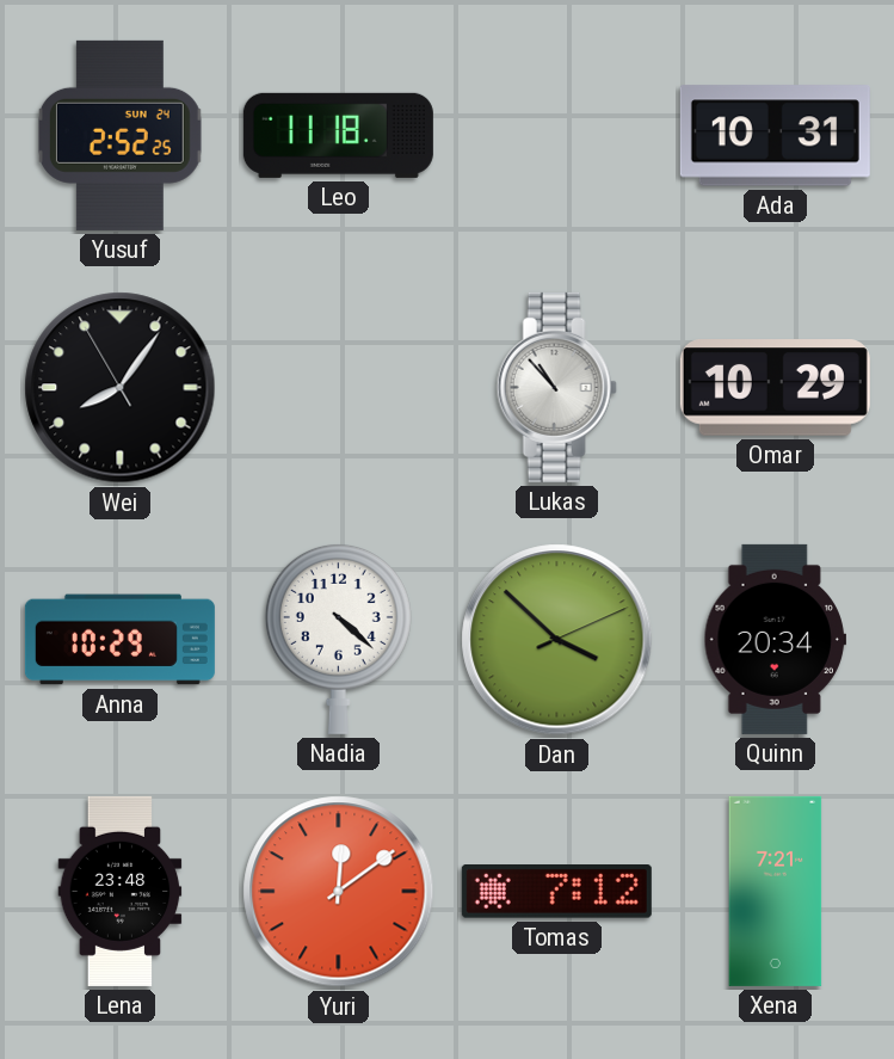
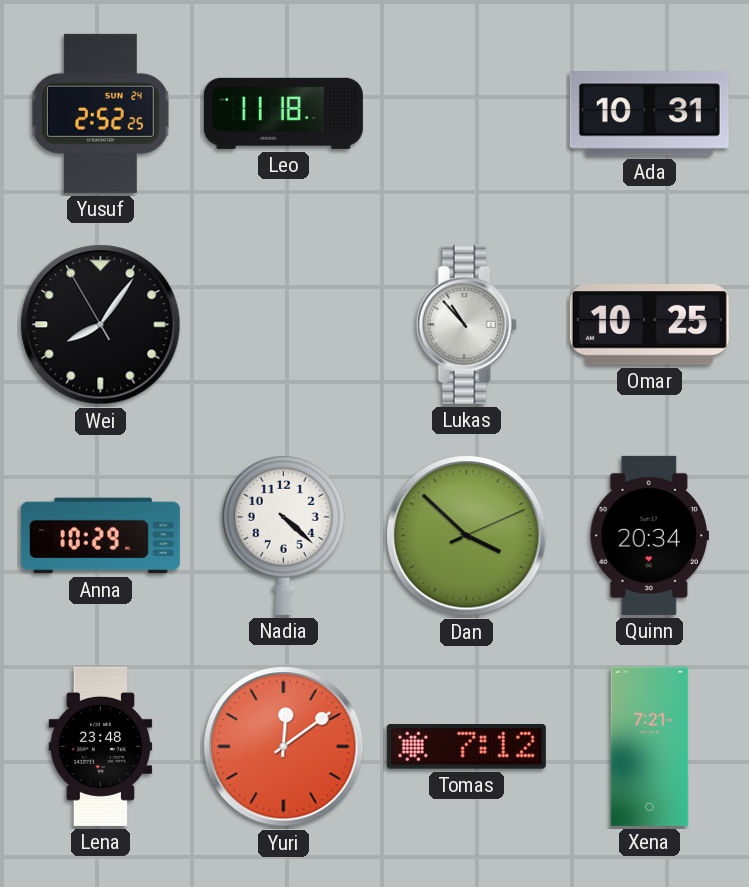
Omar: 10:29 -> 10:25
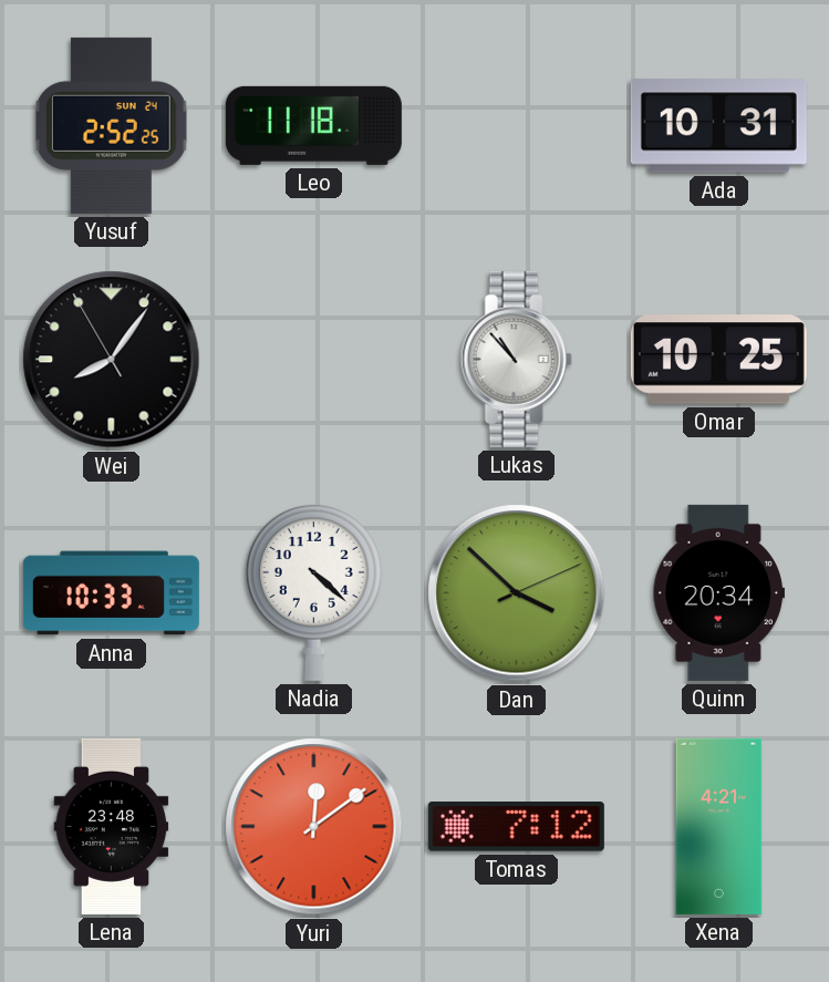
Anna: 10:29 -> 10:33
Xena: 7:21 -> 4:21
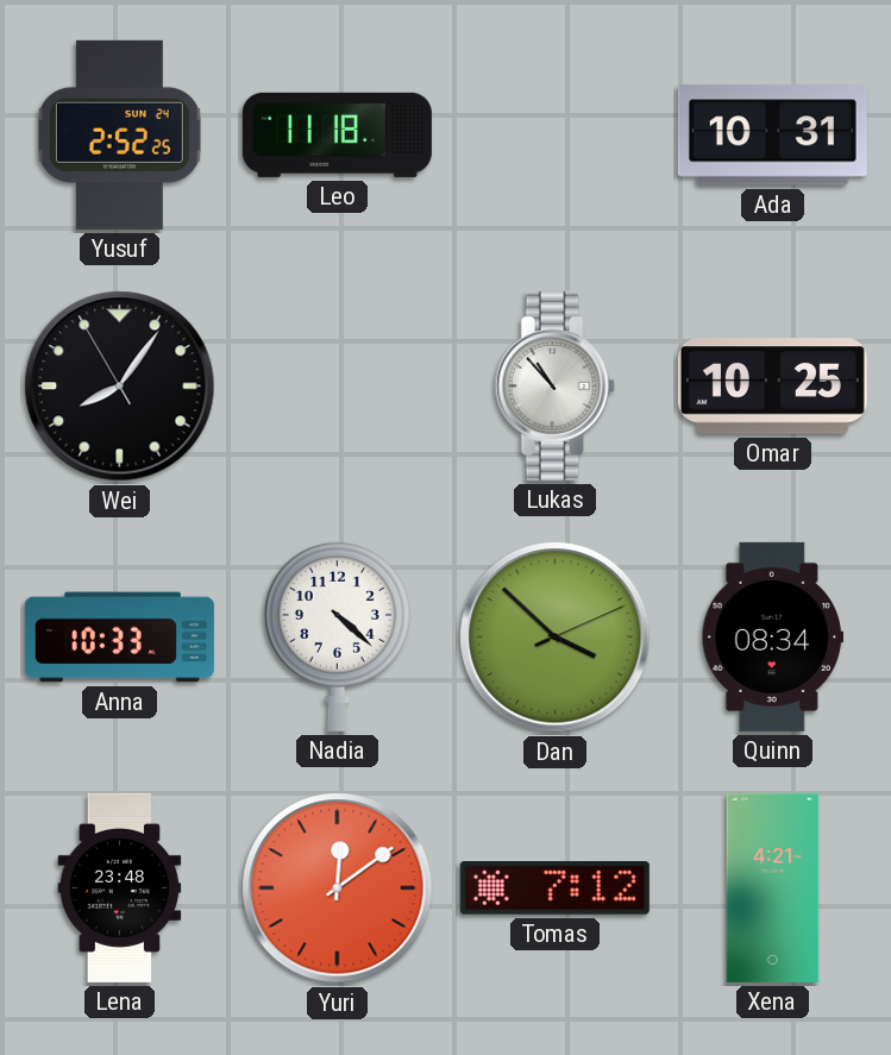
Quinn: 20:34 -> 08:34
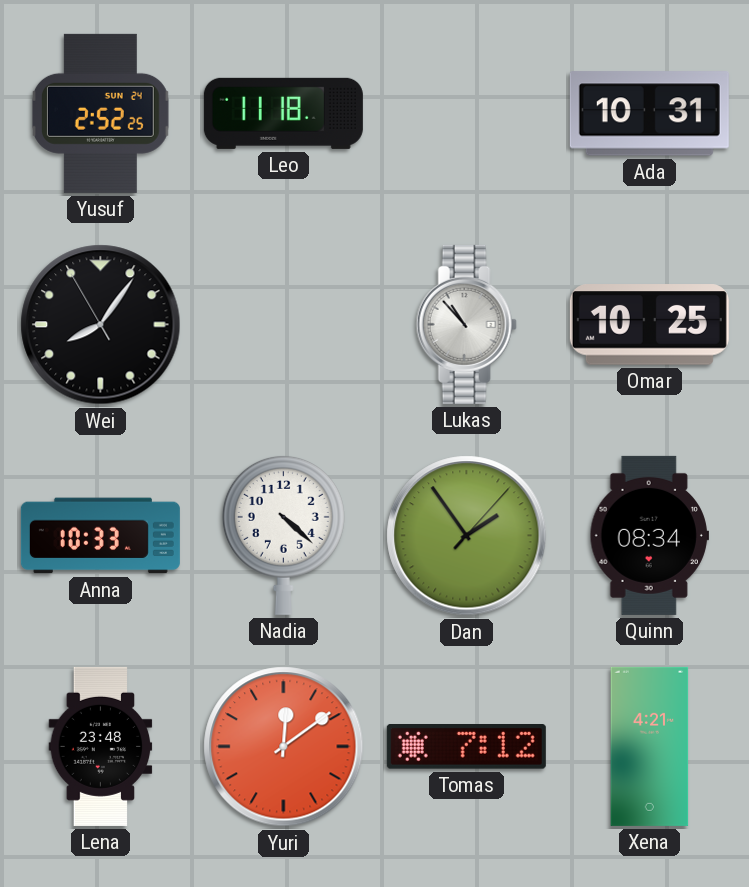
Dan: 3:52 -> 1:54
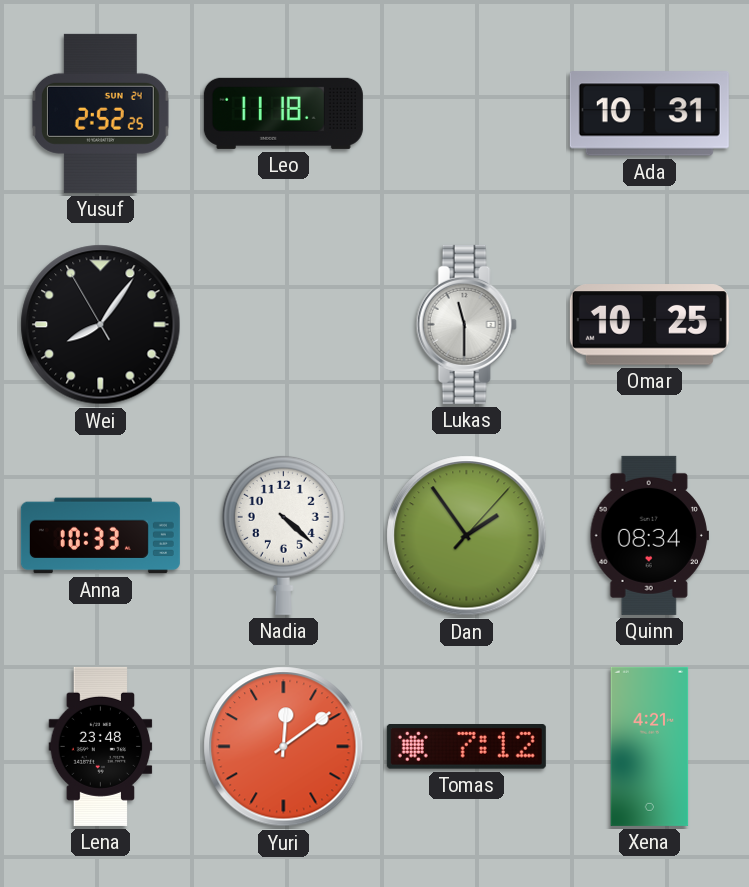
Lukas: 10:53 -> 11:30
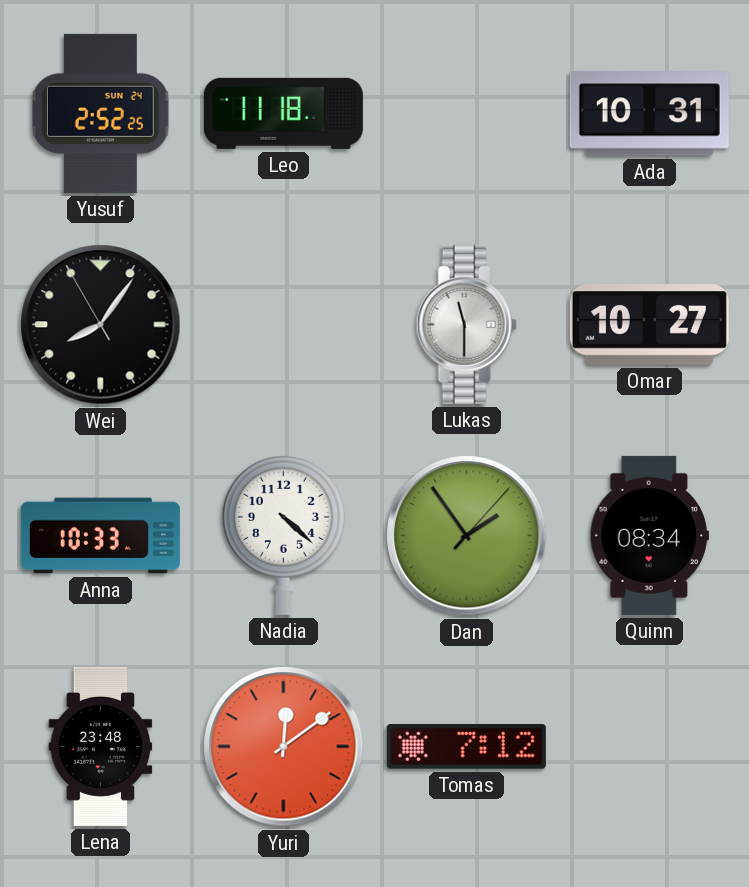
Omar: 10:25 -> 10:27
Xena: 4:21 -> none
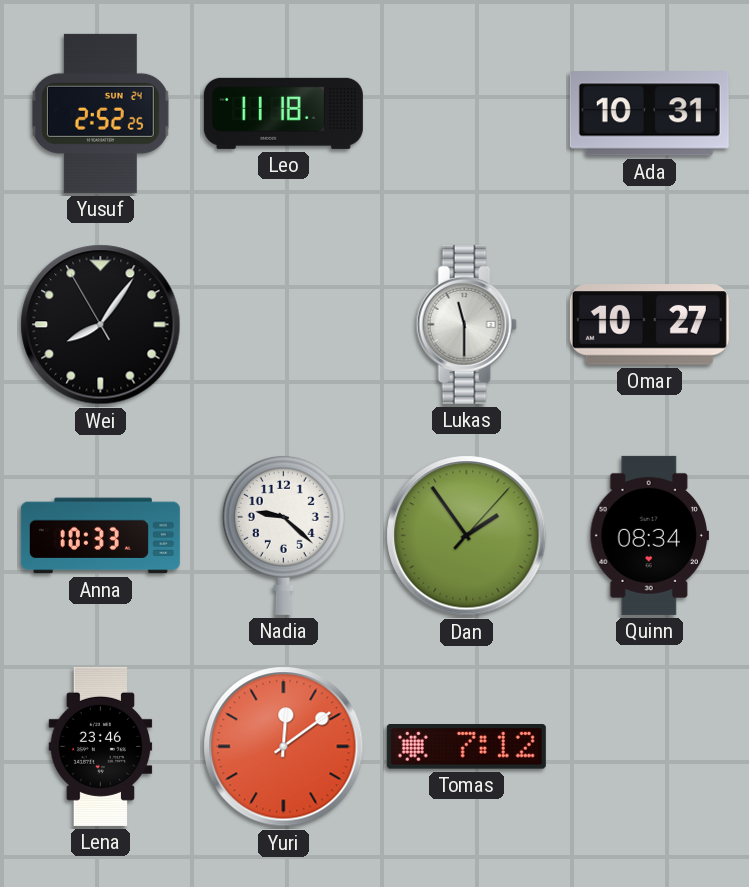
Nadia: 4:22 -> 9:22
Lena: 23:48 -> 23:46
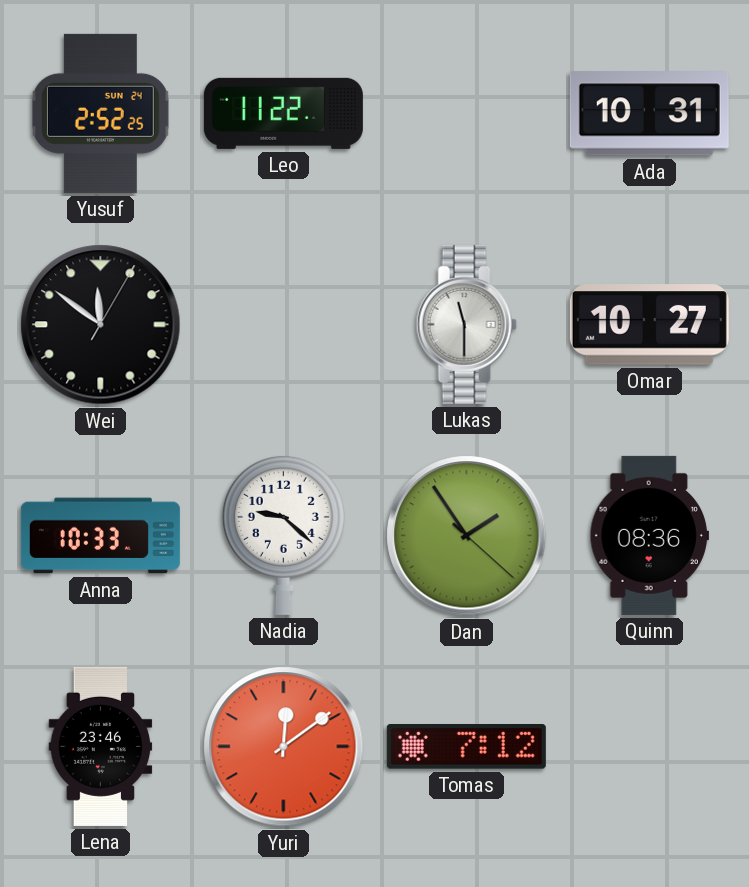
Leo: 11:18 -> 11:22
Wei: 8:05 -> 11:51
Dan: 1:54:07 -> 1:54:22
Quinn: 08:34 -> 08:36
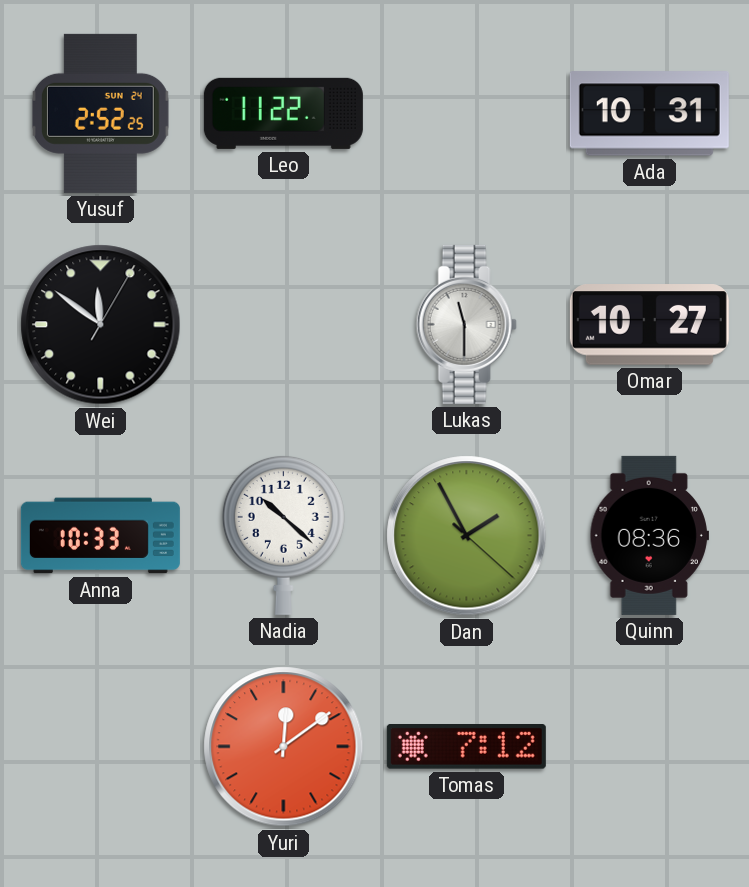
Nadia: 9:22 -> 10:22
Dan: 1:54 -> 1:55
Lena: 23:46 -> none
